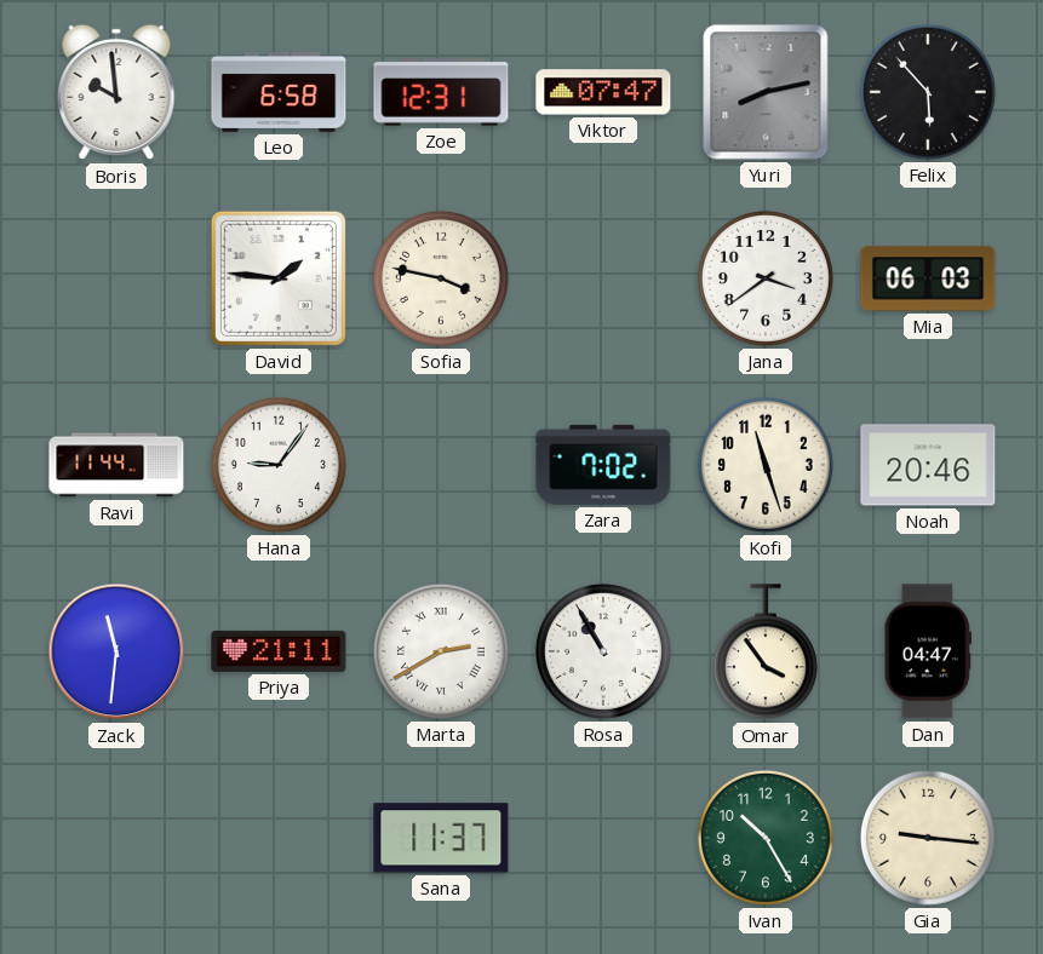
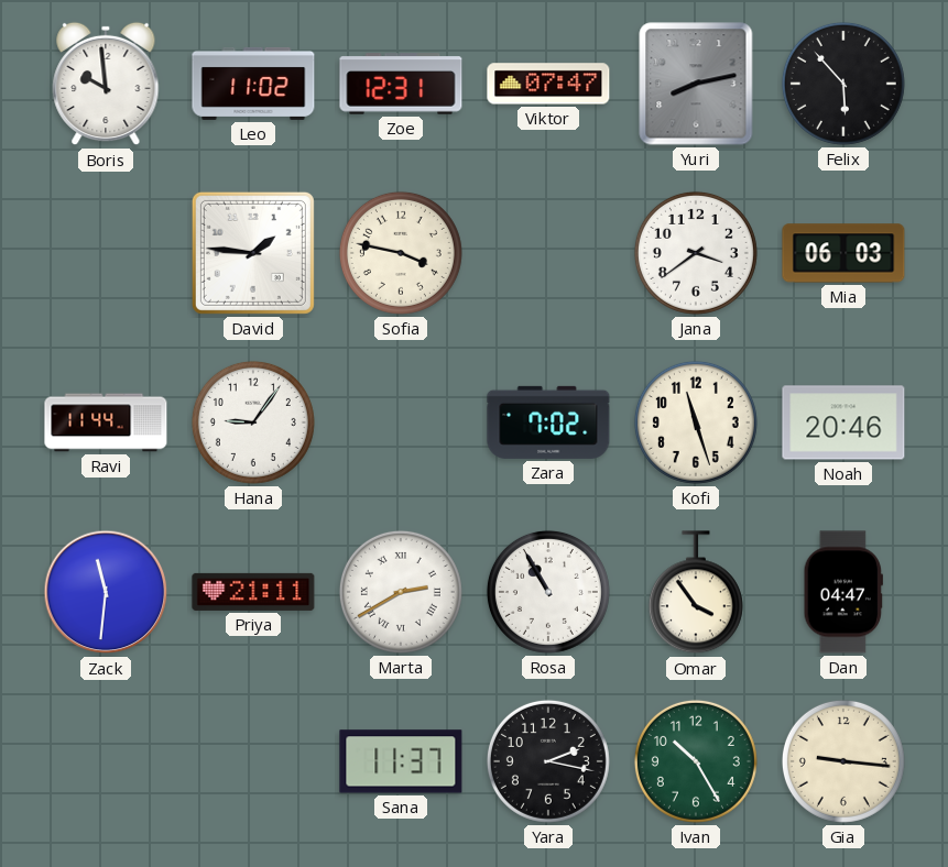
Leo: 6:58 -> 11:02
Yara: none -> 2:17
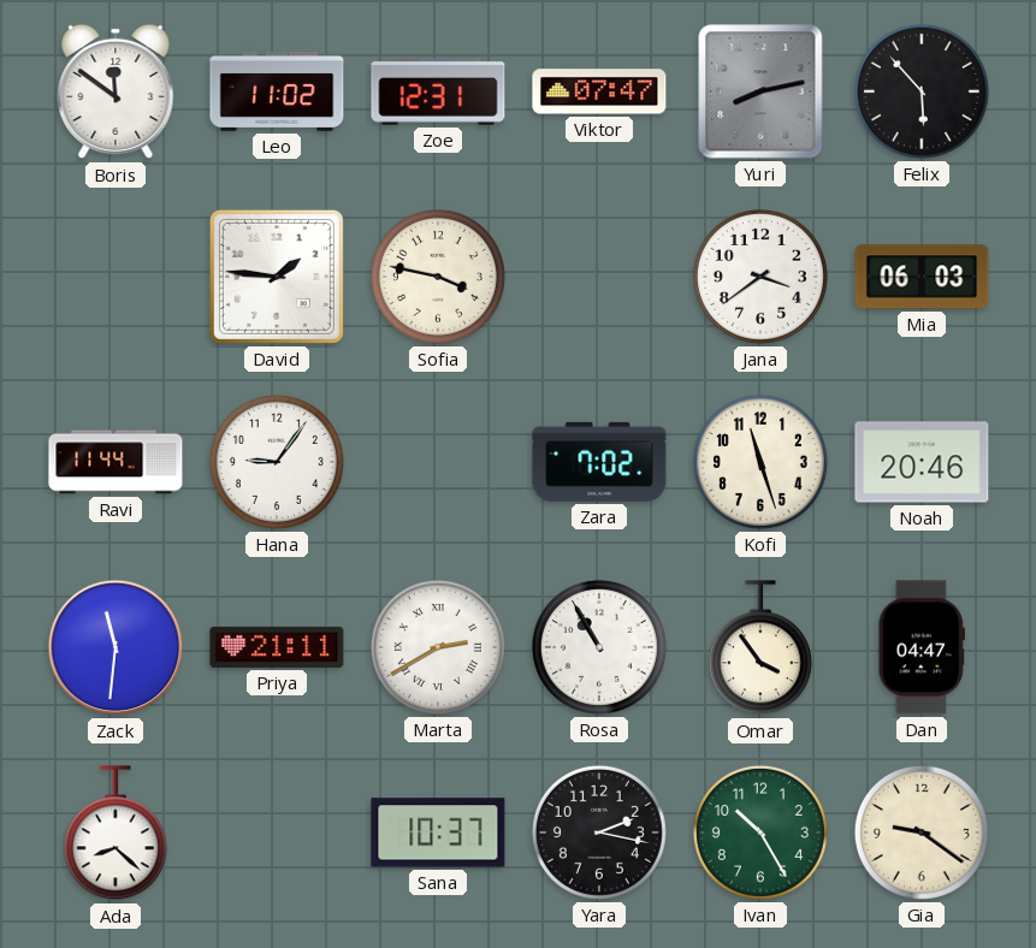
Boris: 9:59 -> 11:51
Ada: none -> 8:22
Sana: 11:37 -> 10:37
Gia: 9:16 -> 9:21
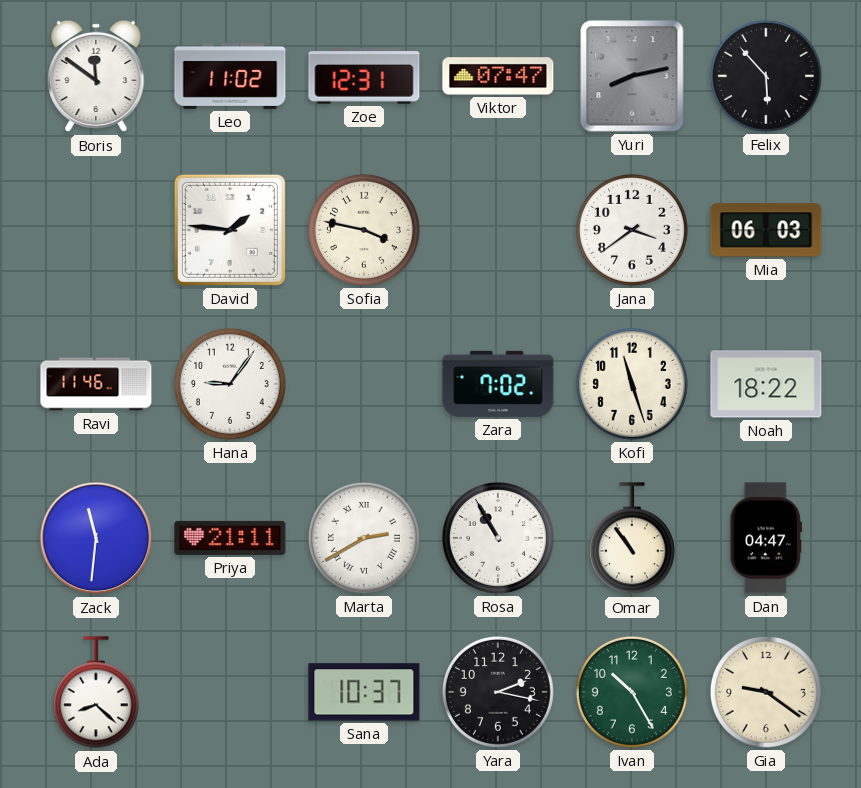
Ravi: 11:44 -> 11:46
Noah: 20:46 -> 18:22
Omar: 3:54 -> 10:54
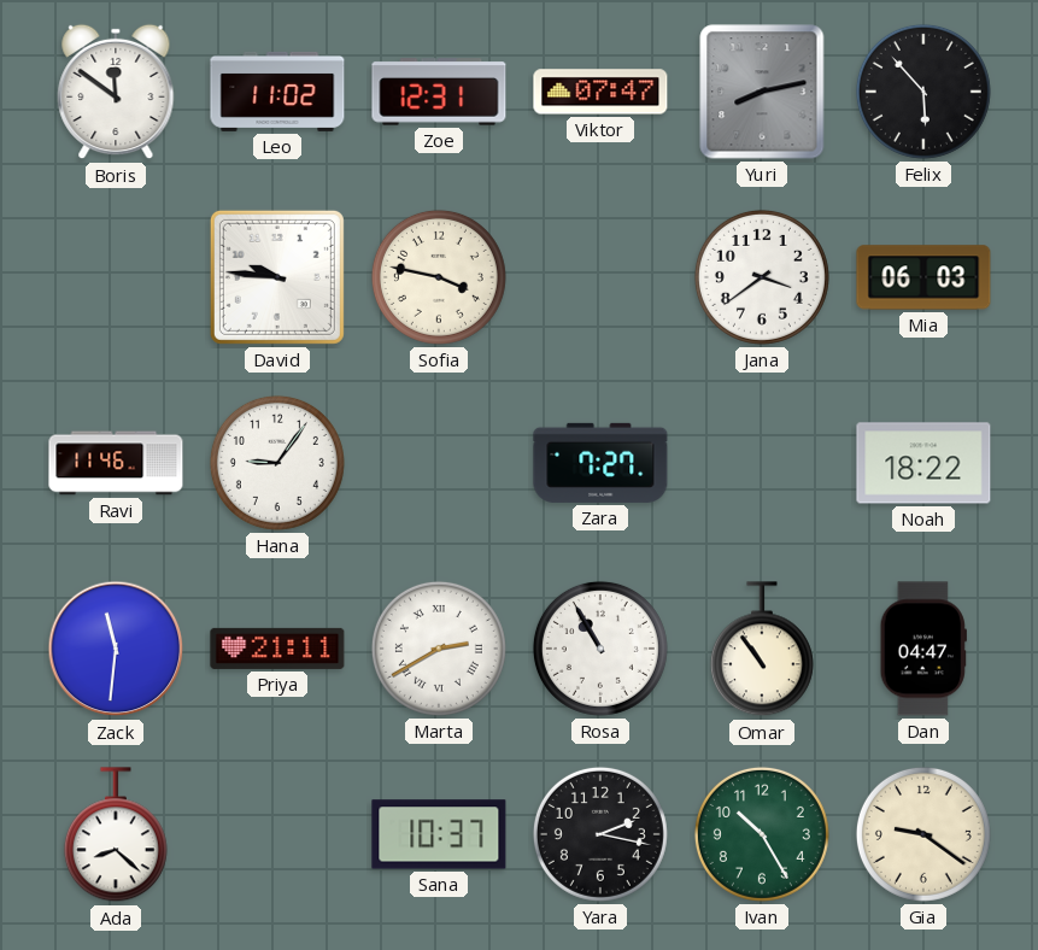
David: 1:46 -> 9:46
Zara: 7:02 -> 7:27
Kofi: 11:27 -> none
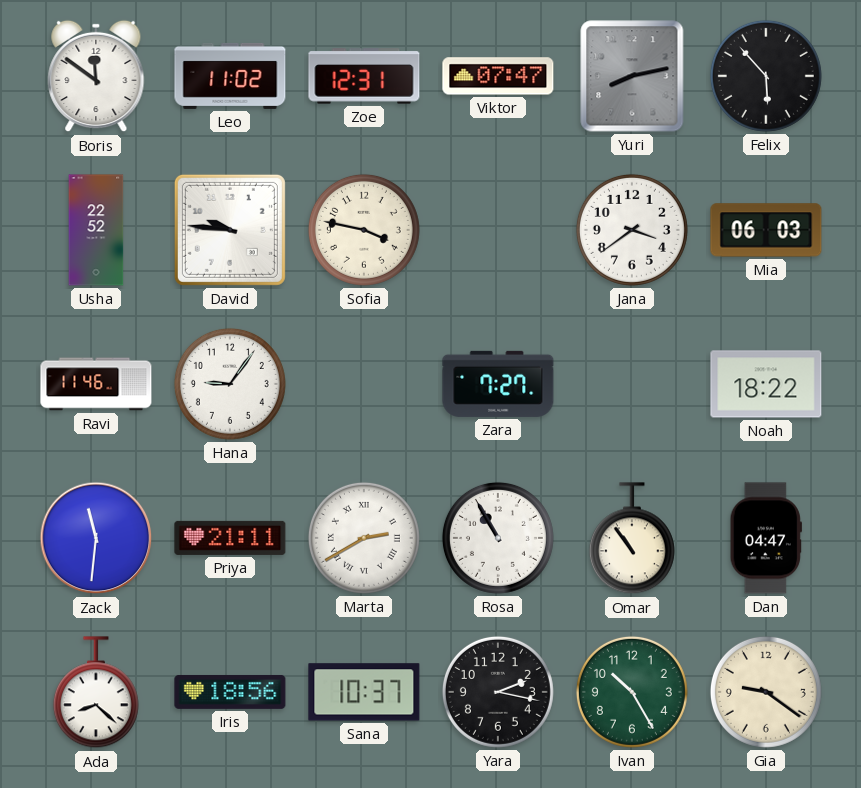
Usha: none -> 22:52
Iris: none -> 18:56
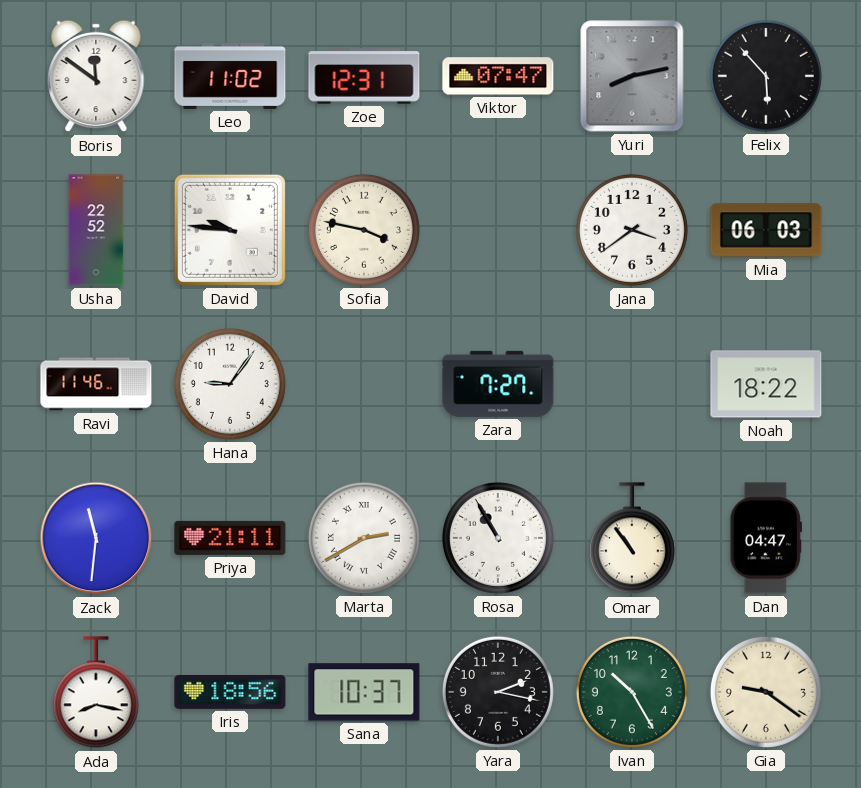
Ada: 8:22 -> 8:17
